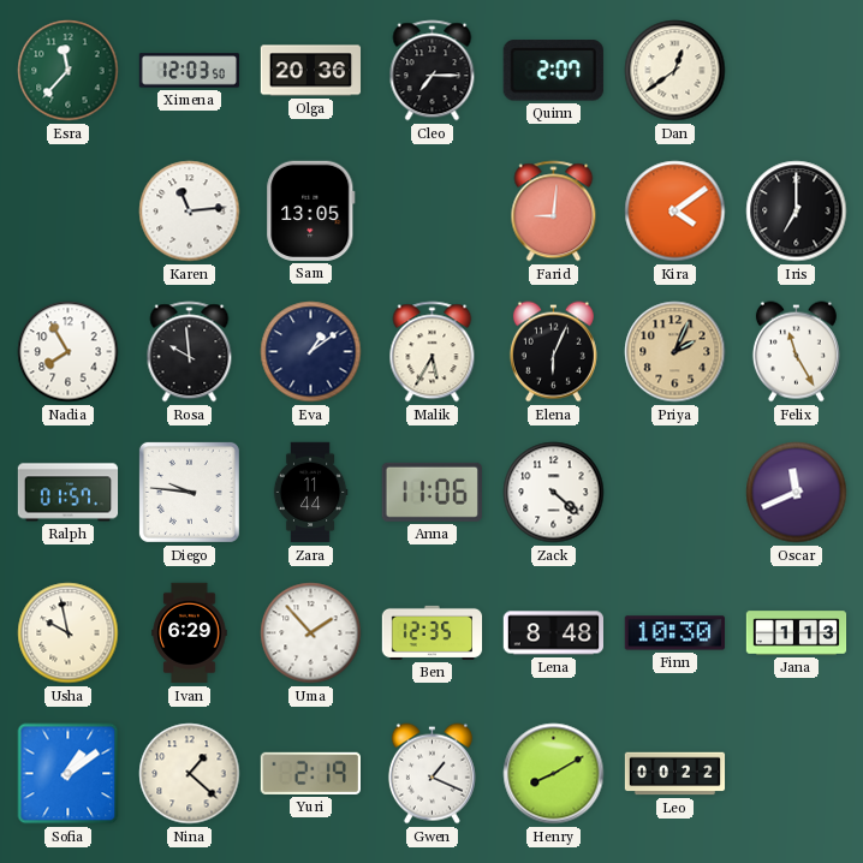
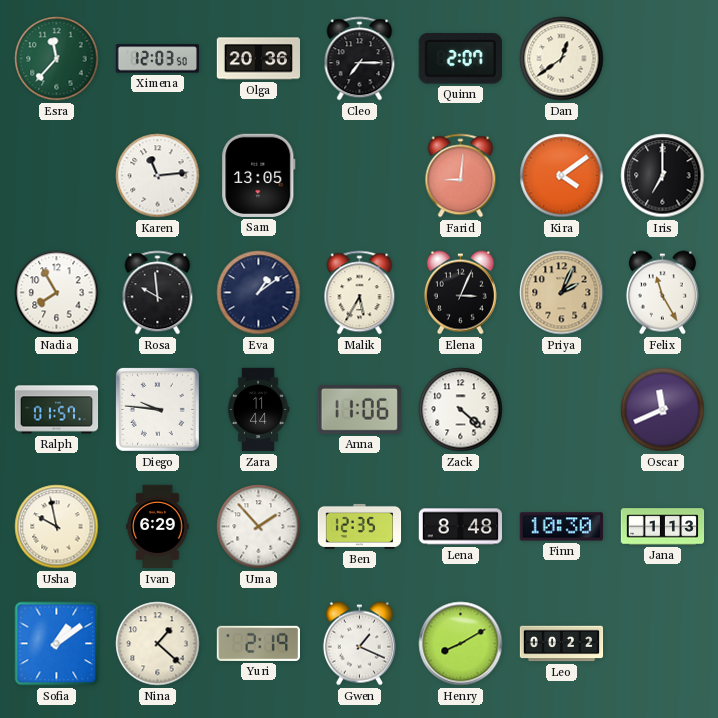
Elena: 6:04 -> 3:04
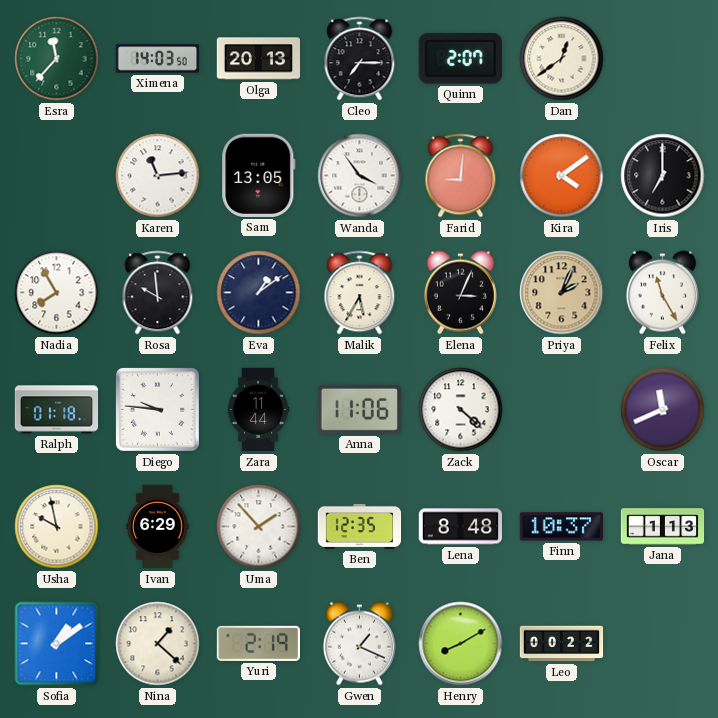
Ximena: 12:03 -> 14:03
Olga: 20:36 -> 20:13
Wanda: none -> 3:54
Ralph: 01:57 -> 01:18
Finn: 10:30 -> 10:37
